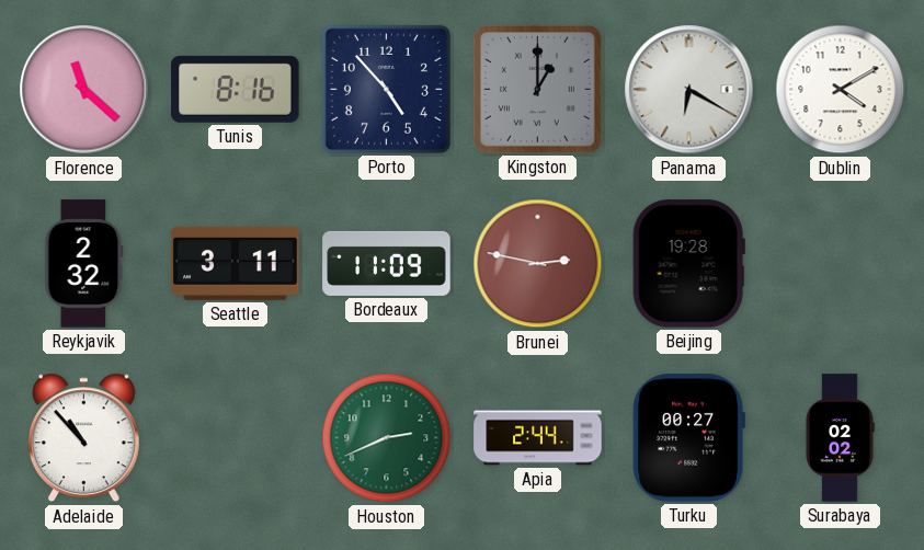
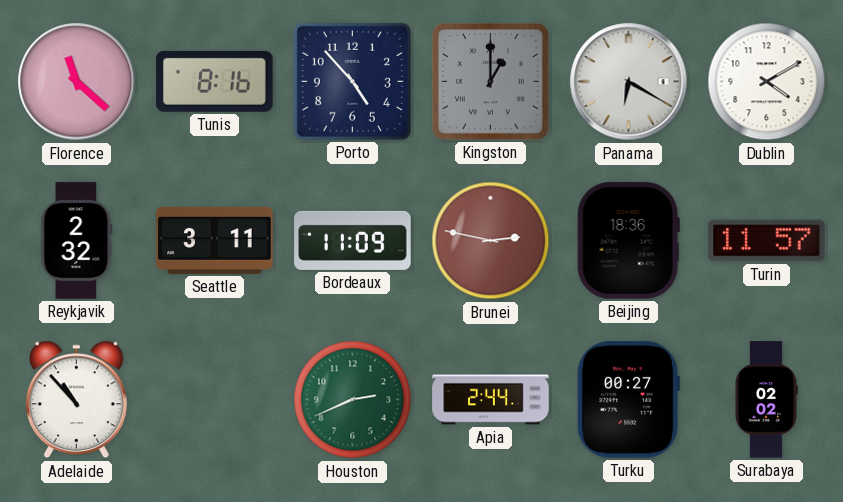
Beijing: 19:28 -> 18:36
Turin: none -> 11:57
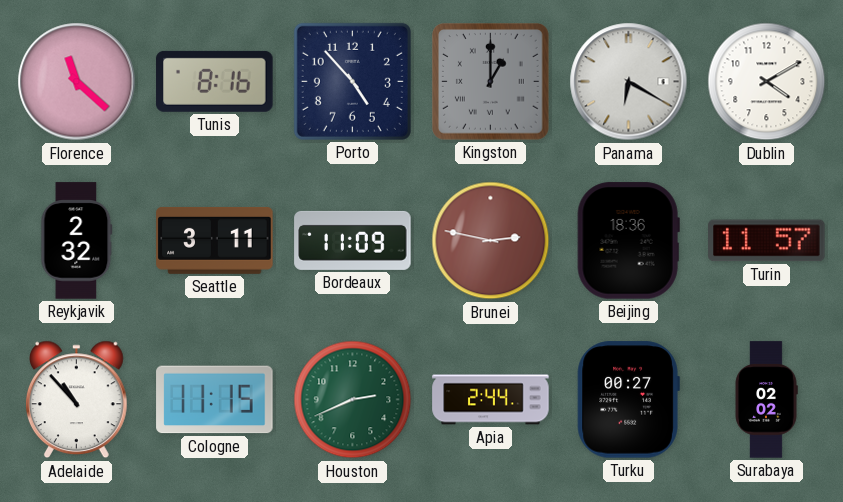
Cologne: none -> 11:15
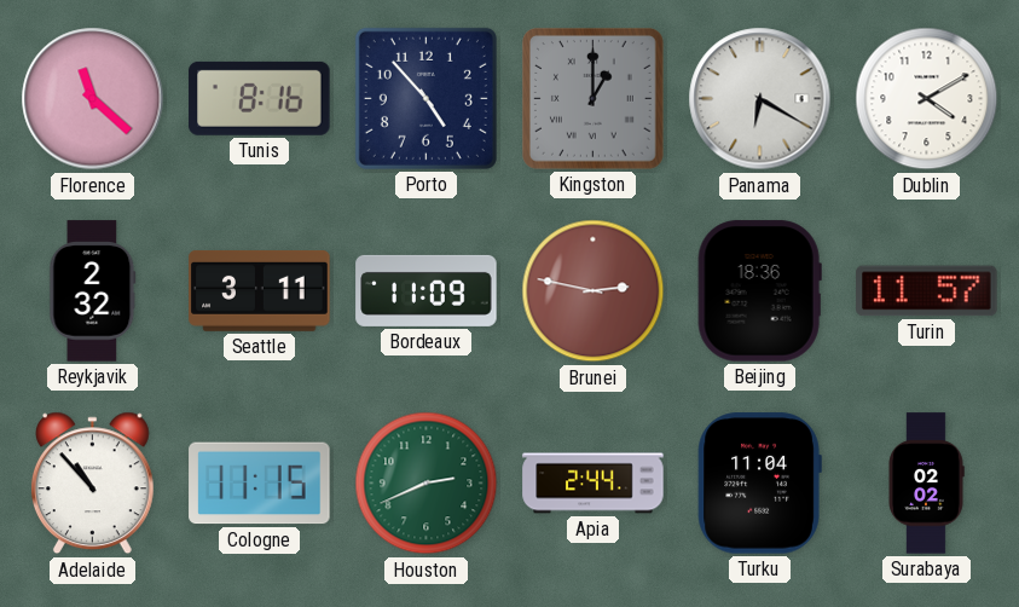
Turku: 00:27 -> 11:04
